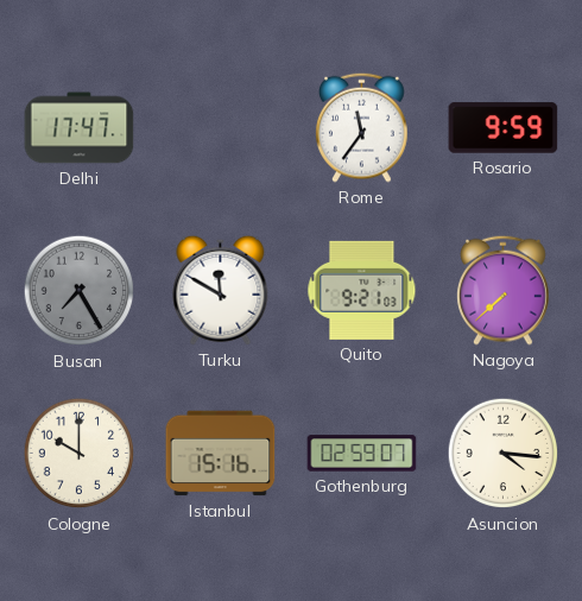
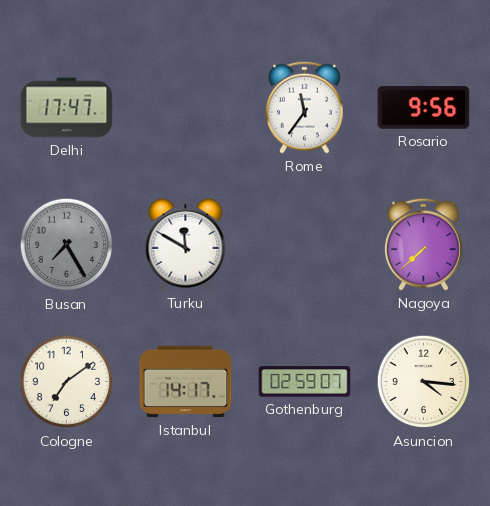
Rosario: 9:59 -> 9:56
Quito: 9:21 -> none
Cologne: 10:00 -> 7:09
Istanbul: 15:16 -> 14:17
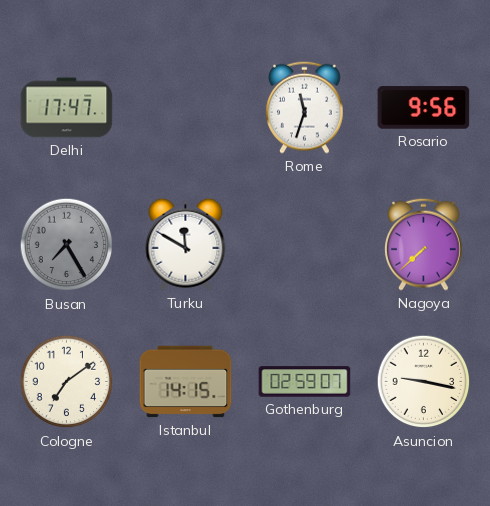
Rome: 11:36 -> 11:33
Istanbul: 14:17 -> 14:15
Asuncion: 4:16 -> 9:17
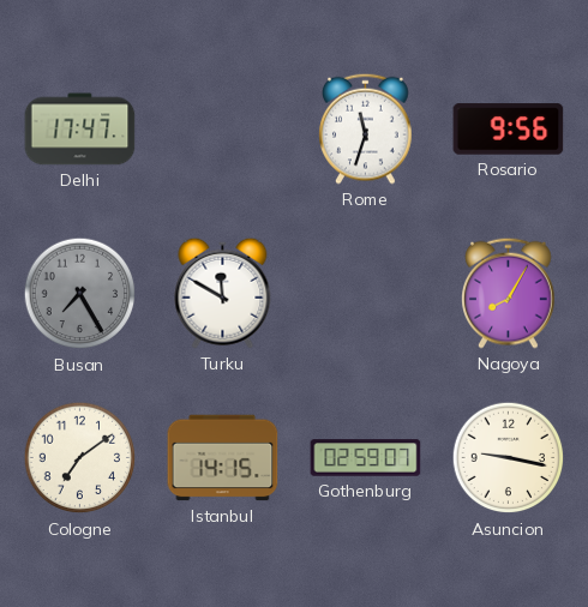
Nagoya: 7:38 -> 8:05
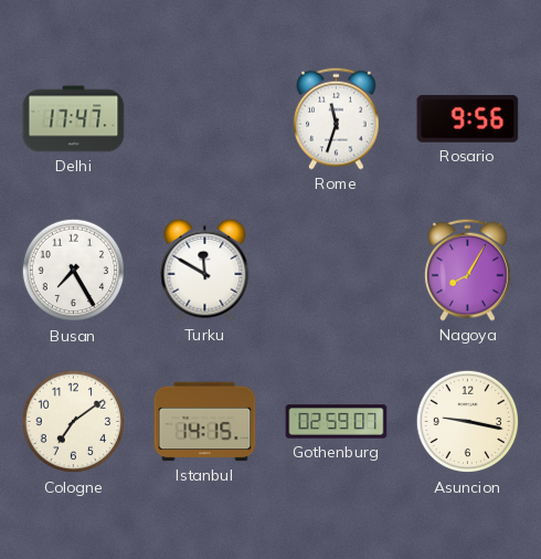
Busan dial: grey -> white
